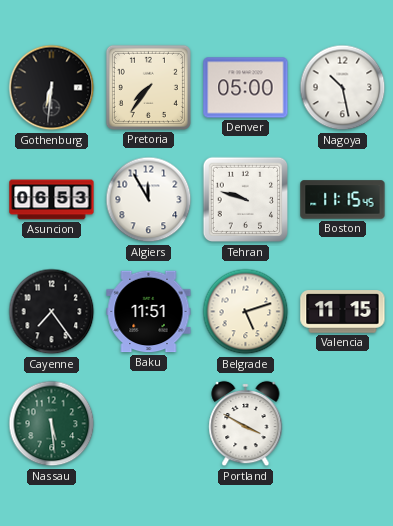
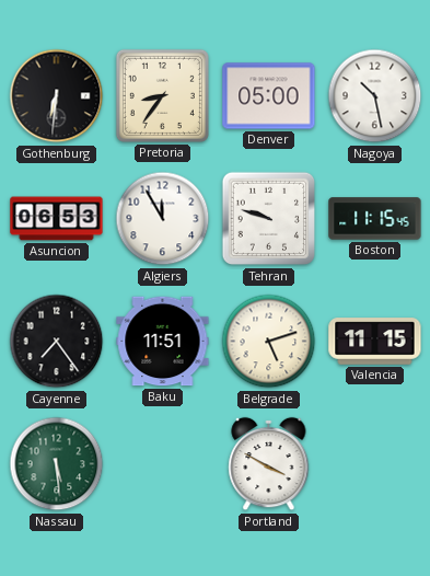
Pretoria: 7:36 -> 8:36
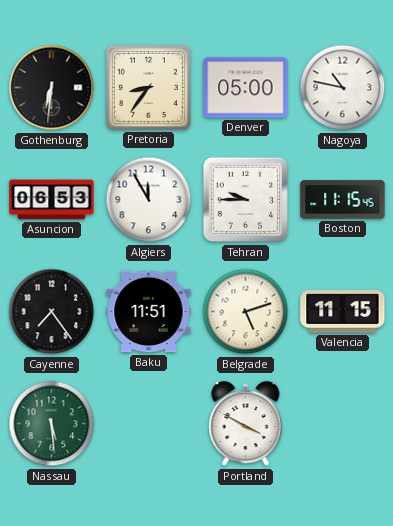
Nagoya: 10:28 -> 10:47
Tehran: 9:48 -> 9:45
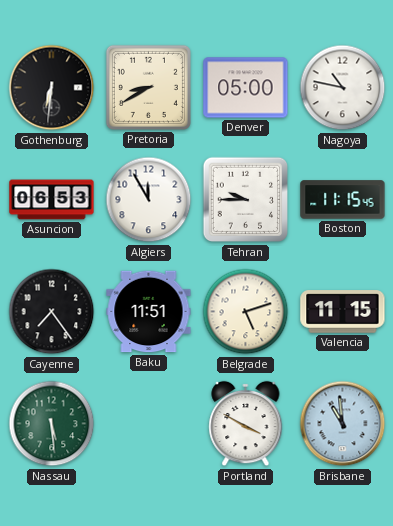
Pretoria: 8:36 -> 8:40
Brisbane: none -> 10:59
